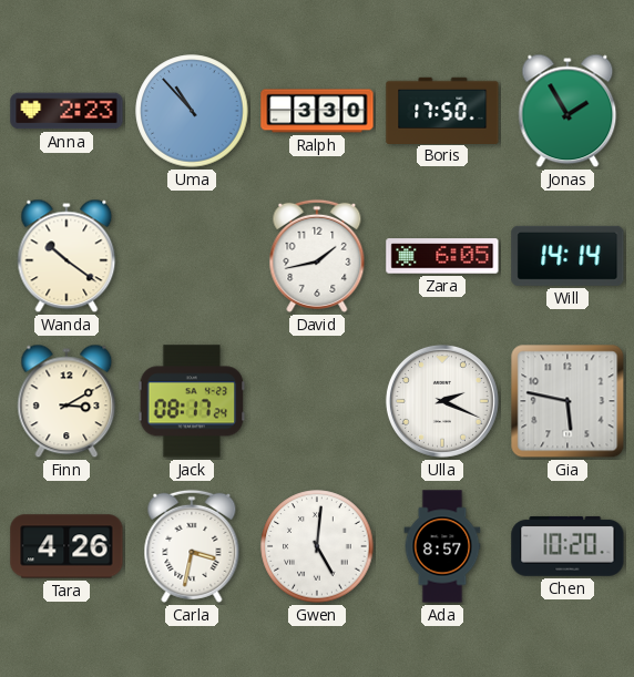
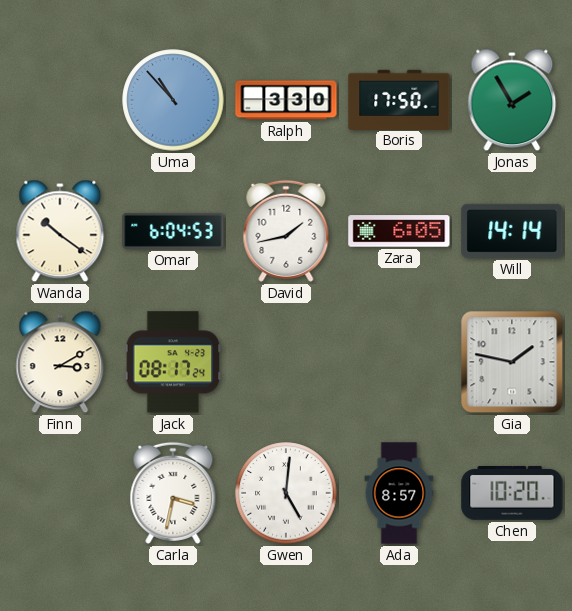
Anna: 2:23 -> none
Omar: none -> 6:04
Ulla: 2:19 -> none
Gia: 5:47 -> 1:47
Tara: 4:26 -> none
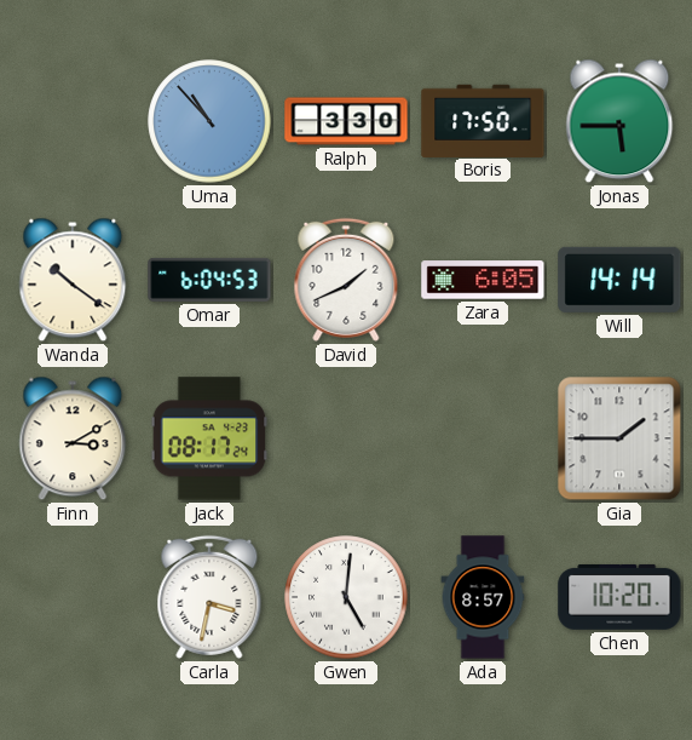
Jonas: 1:55 -> 5:45
David: 1:43 -> 1:41
Gia: 1:47 -> 1:45
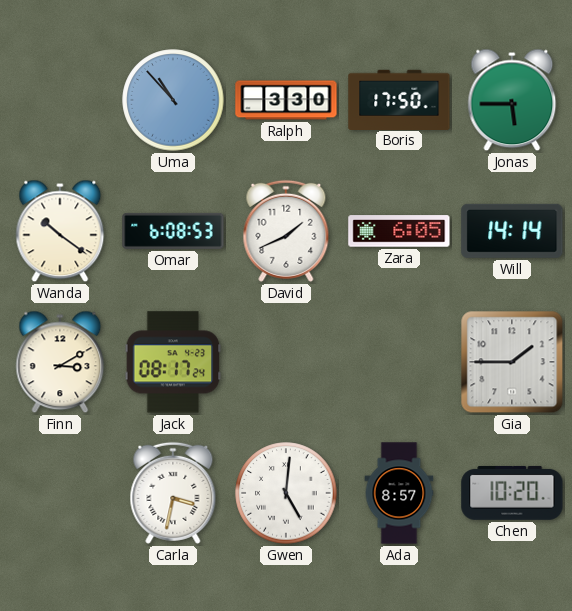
Omar: 6:04 -> 6:08
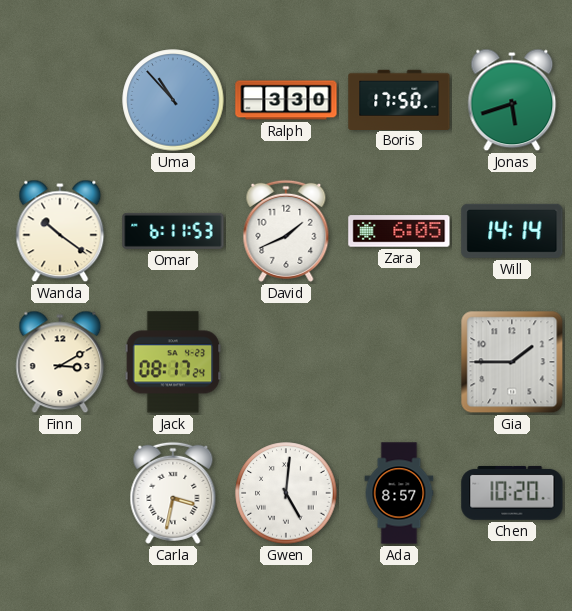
Jonas: 5:45 -> 5:42
Omar: 6:08 -> 6:11
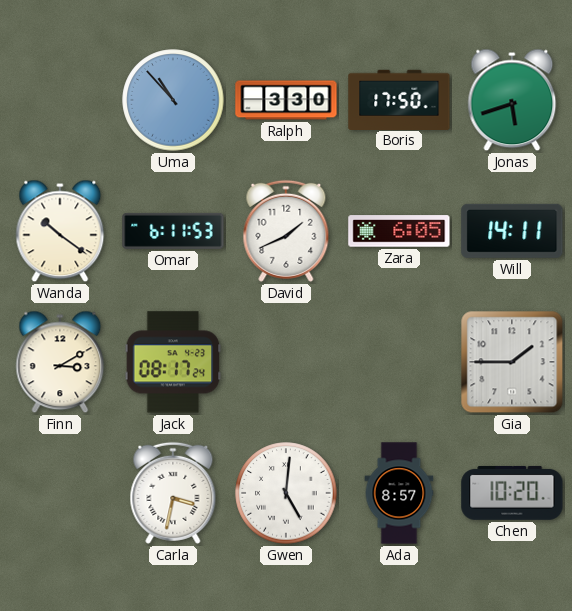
Will: 14:14 -> 14:11
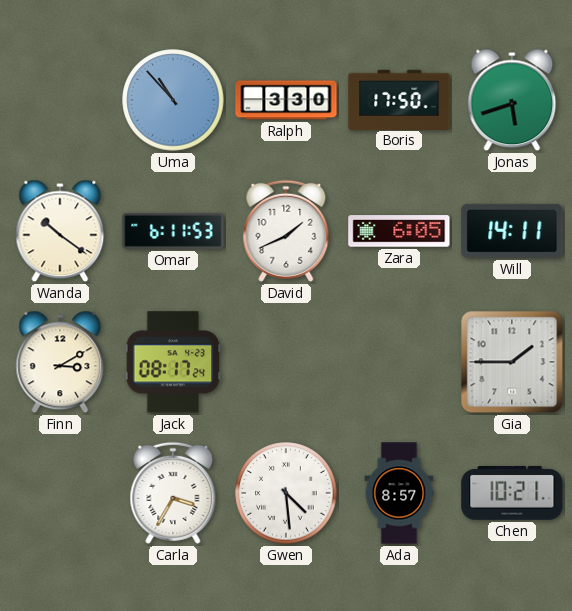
Carla: 3:32 -> 3:35
Gwen: 5:01 -> 4:29
Chen: 10:20 -> 10:21
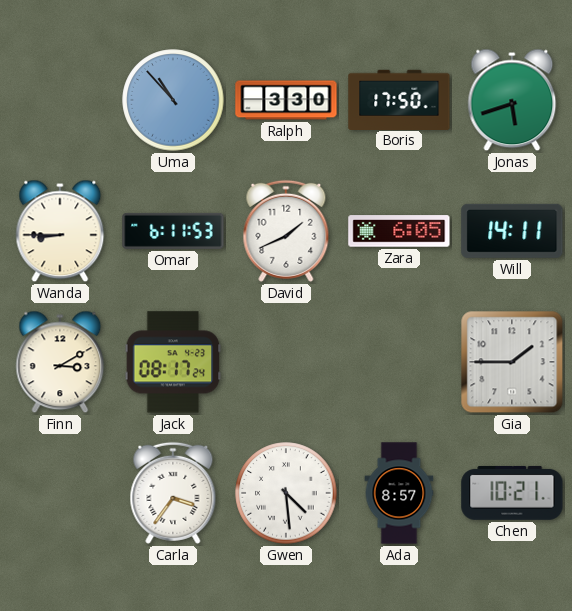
Wanda: 10:21 -> 8:45
Carla: 3:35 -> 3:36
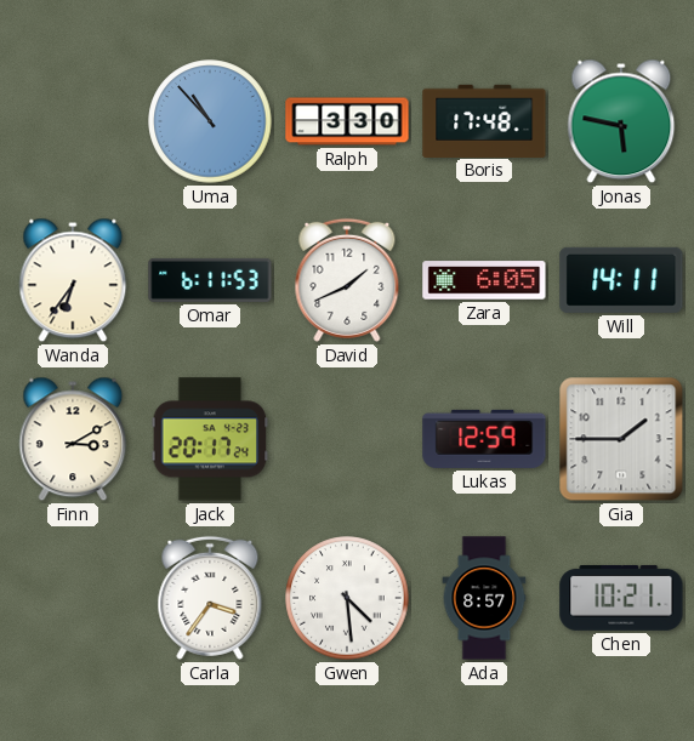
Boris: 17:50 -> 17:48
Jonas: 5:42 -> 5:47
Wanda: 8:45 -> 6:36
Jack: 08:17 -> 20:17
Lukas: none -> 12:59
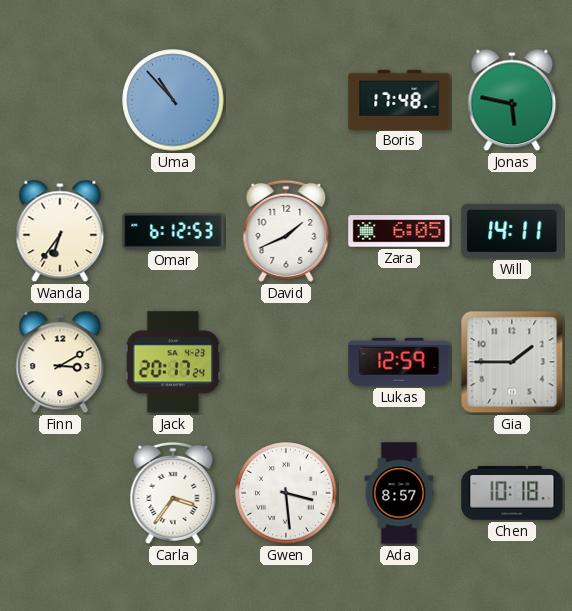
Ralph: 3:30 -> none
Omar: 6:11 -> 6:12
Gwen: 4:29 -> 3:29
Chen: 10:21 -> 10:18
